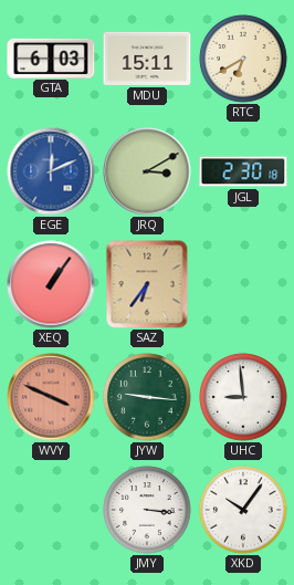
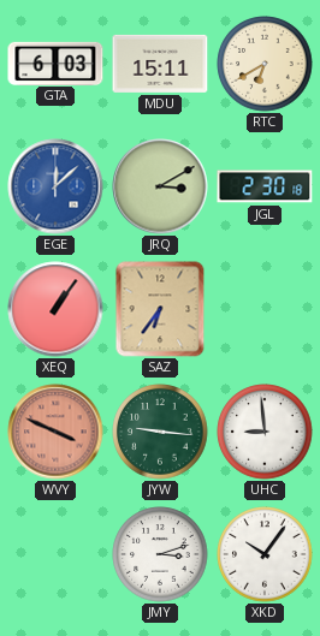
EGE: 12:11 -> 12:08
JMY: 3:16 -> 3:12
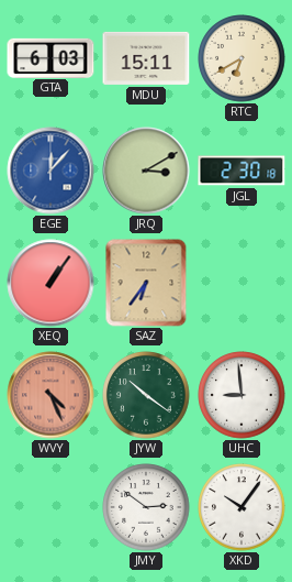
EGE: 12:08 -> 12:07
WVY: 3:49 -> 4:26
JYW: 9:16 -> 10:21
JMY: 3:12 -> 2:51
